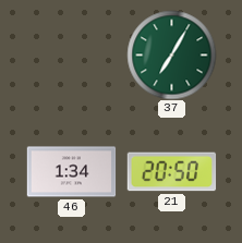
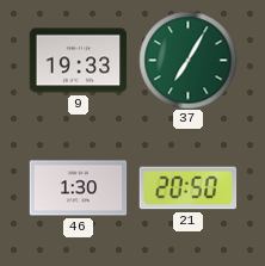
9: none -> 19:33
46: 1:34 -> 1:30
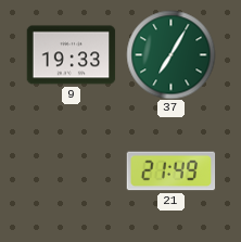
46: 1:30 -> none
21: 20:50 -> 21:49
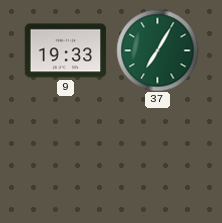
21: 21:49 -> none
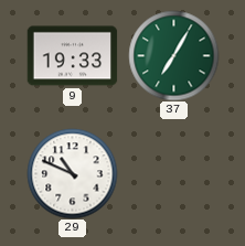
29: none -> 10:49
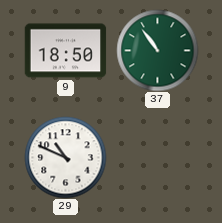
9: 19:33 -> 18:50
37: 7:05 -> 10:54
